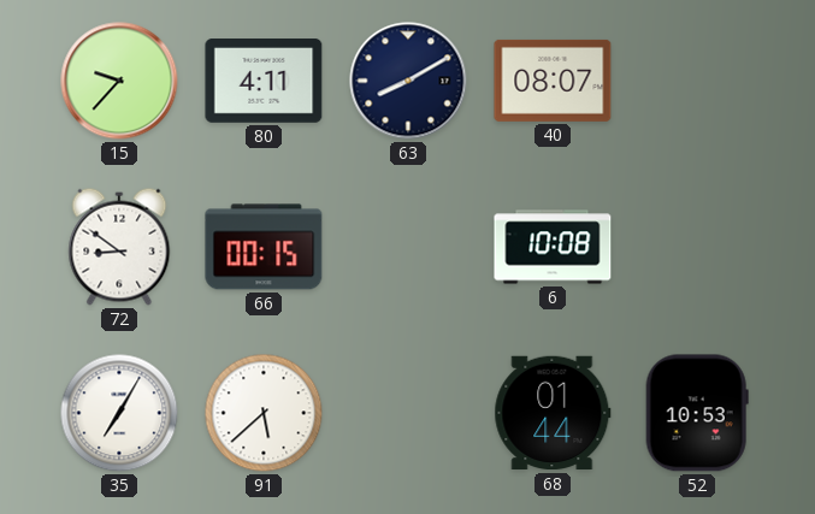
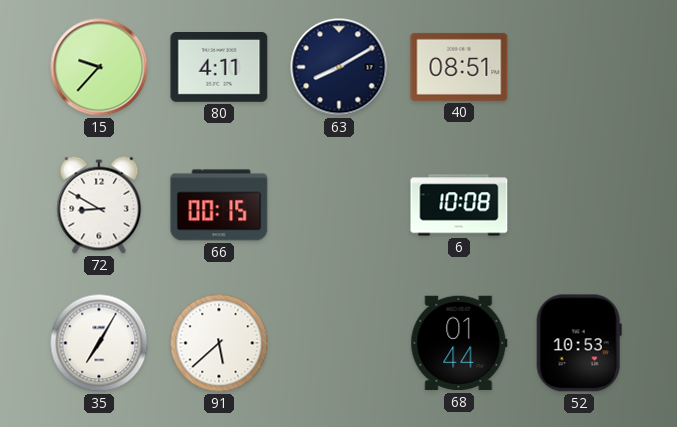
40: 08:07 -> 08:51
72: 8:51 -> 8:50
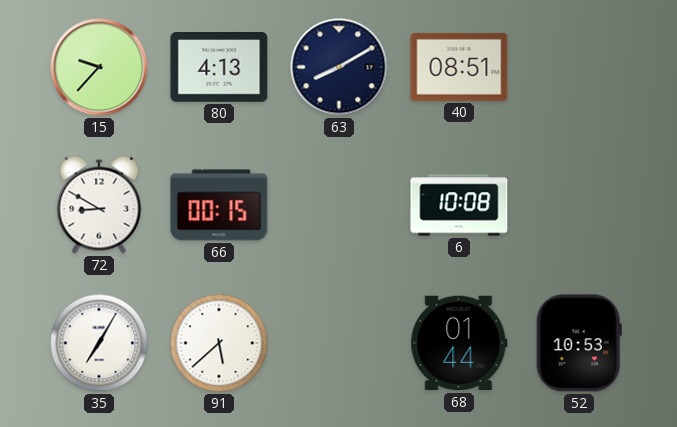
80: 4:11 -> 4:13
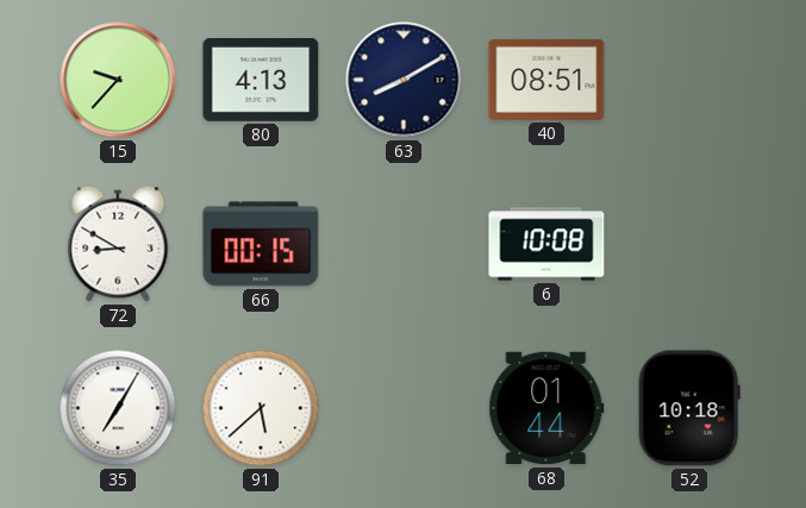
52: 10:53 -> 10:18
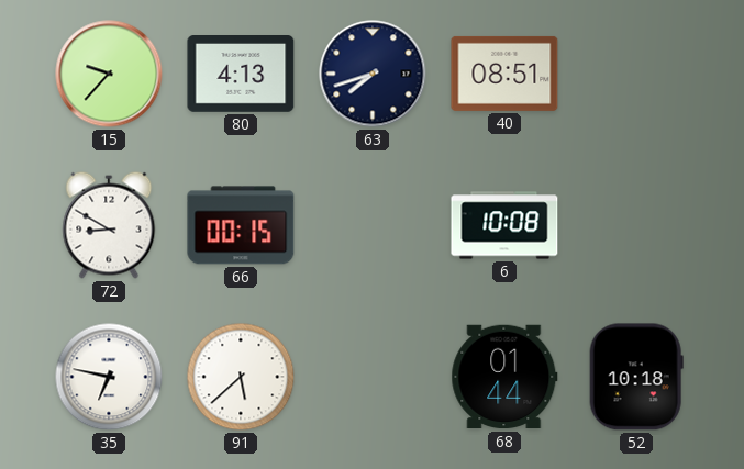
63: 8:10 -> 7:42
35: 7:05 -> 6:47
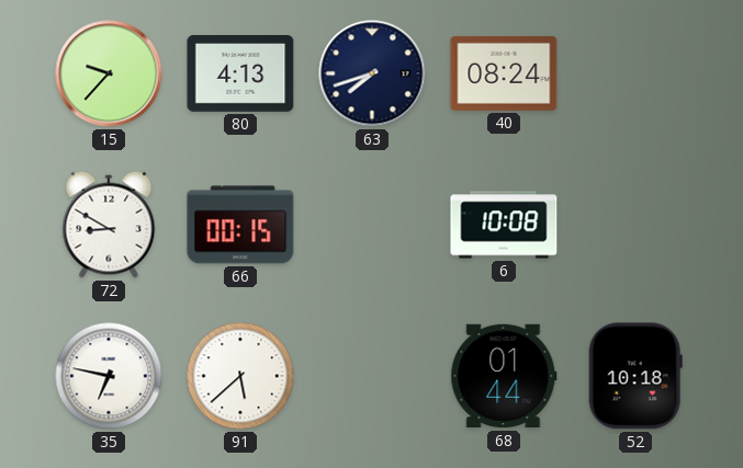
40: 08:51 -> 08:24
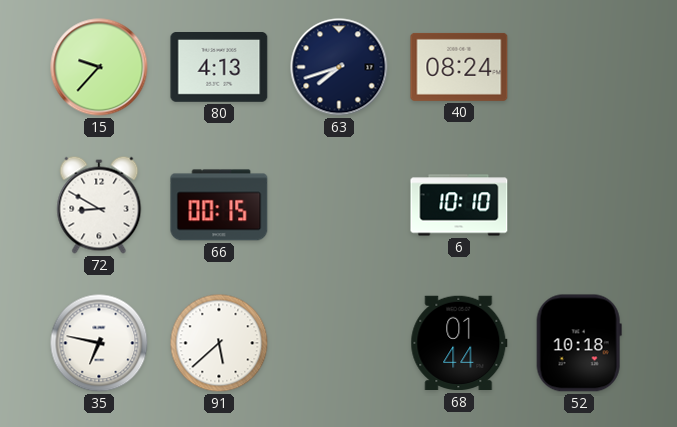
6: 10:08 -> 10:10
